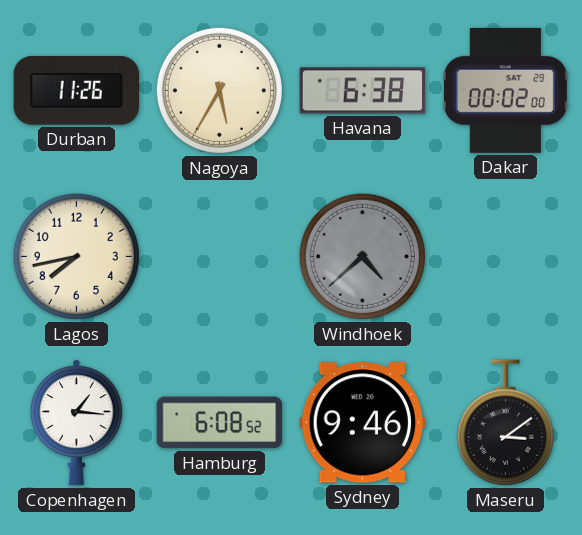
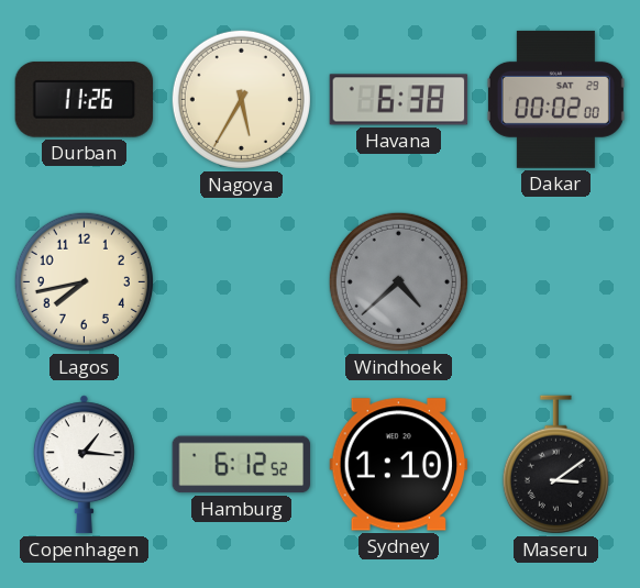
Hamburg: 6:08 -> 6:12
Sydney: 9:46 -> 1:10
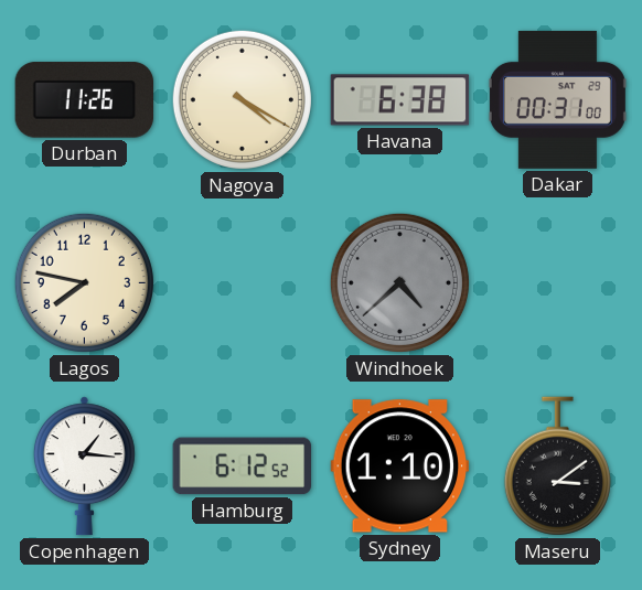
Nagoya: 5:35 -> 4:20
Dakar: 00:02 -> 00:31
Lagos: 7:43 -> 7:47
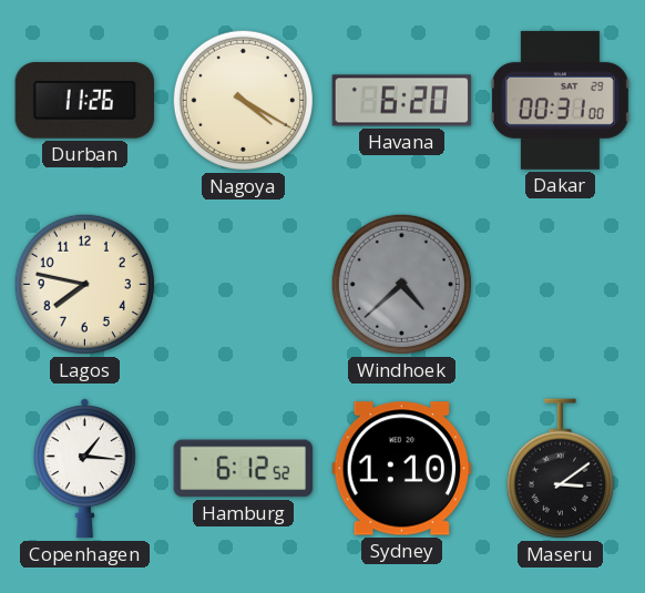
Havana: 6:38 -> 6:20
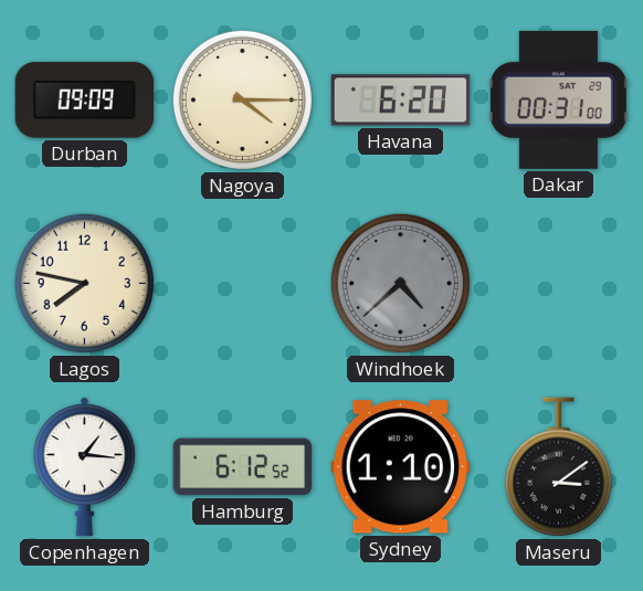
Durban: 11:26 -> 09:09
Nagoya: 4:20 -> 4:15
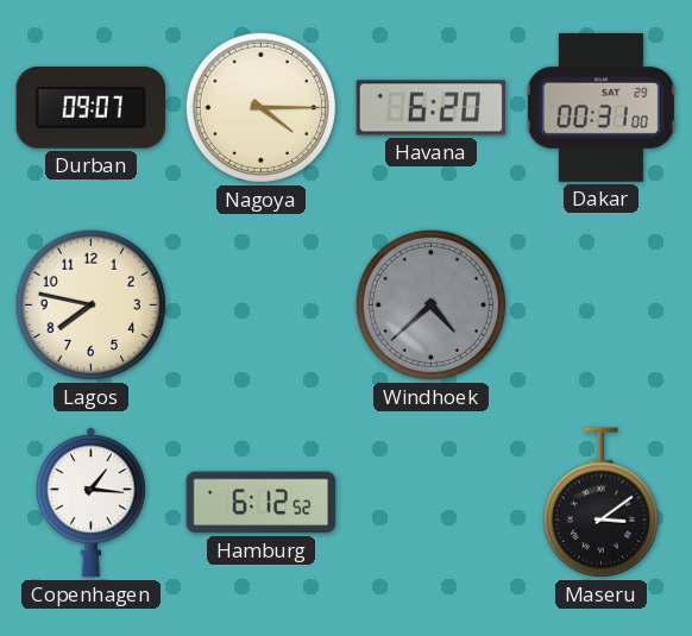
Durban: 09:09 -> 09:07
Sydney: 1:10 -> none
